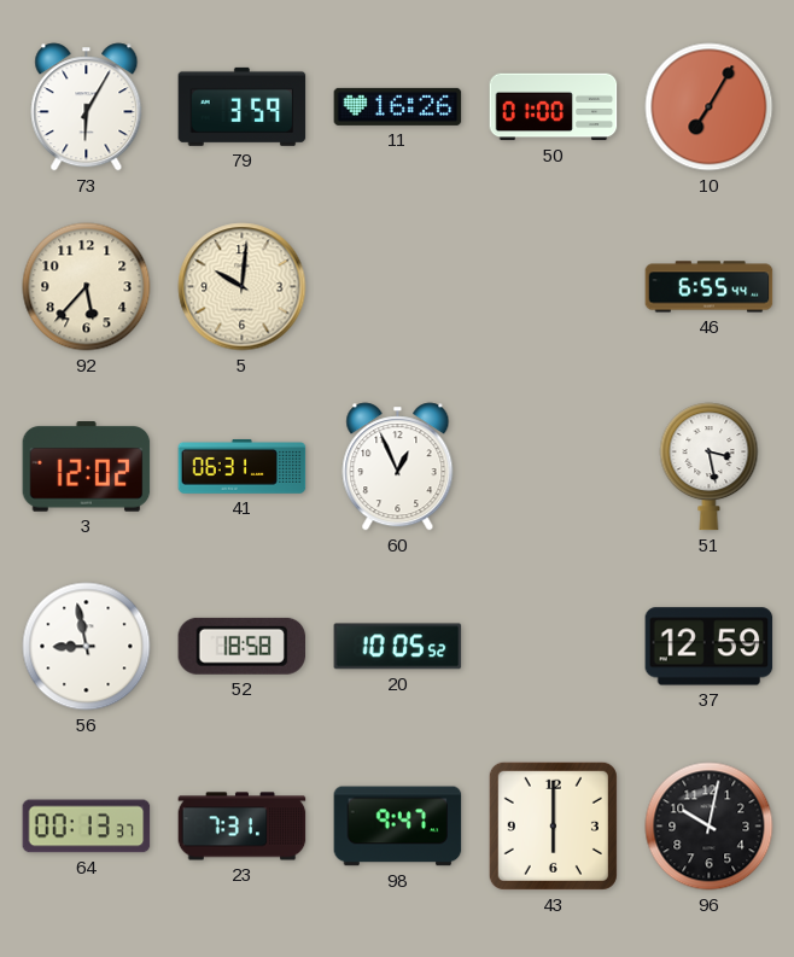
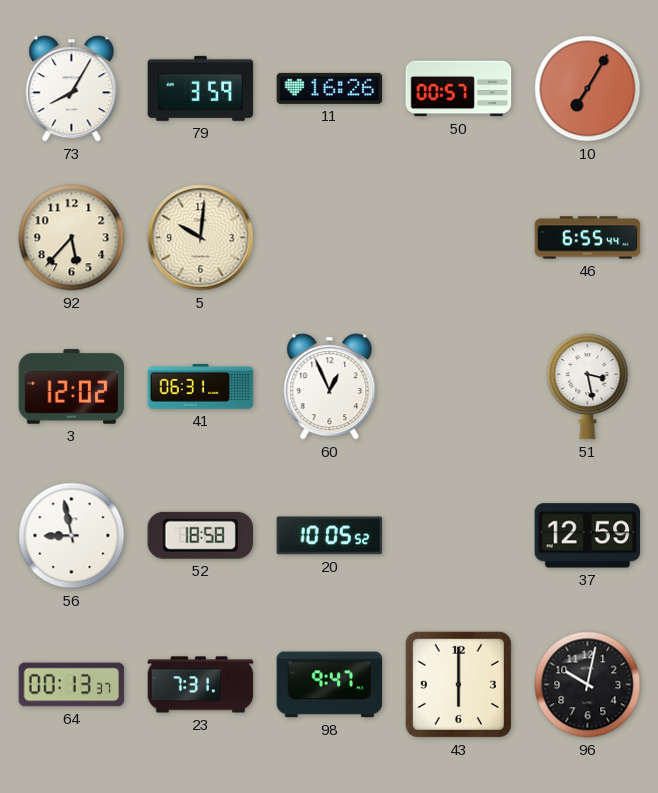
73: 6:05 -> 8:05
50: 01:00 -> 00:57
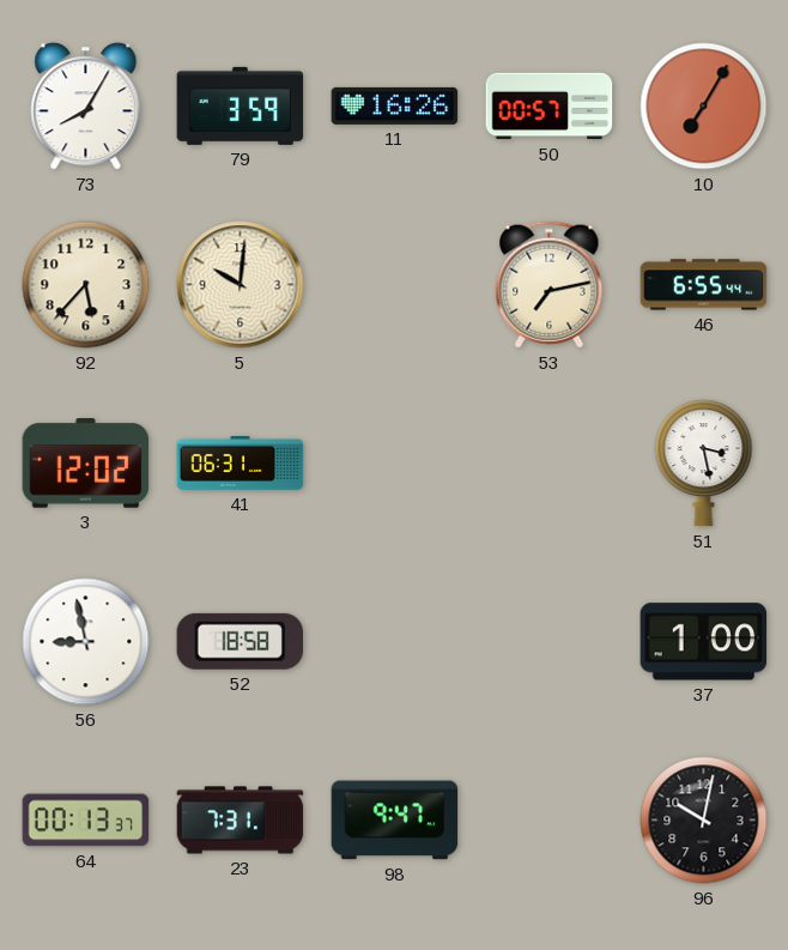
53: none -> 7:13
60: 12:56 -> none
20: 10:05 -> none
37: 12:59 -> 1:00
43: 6:00 -> none
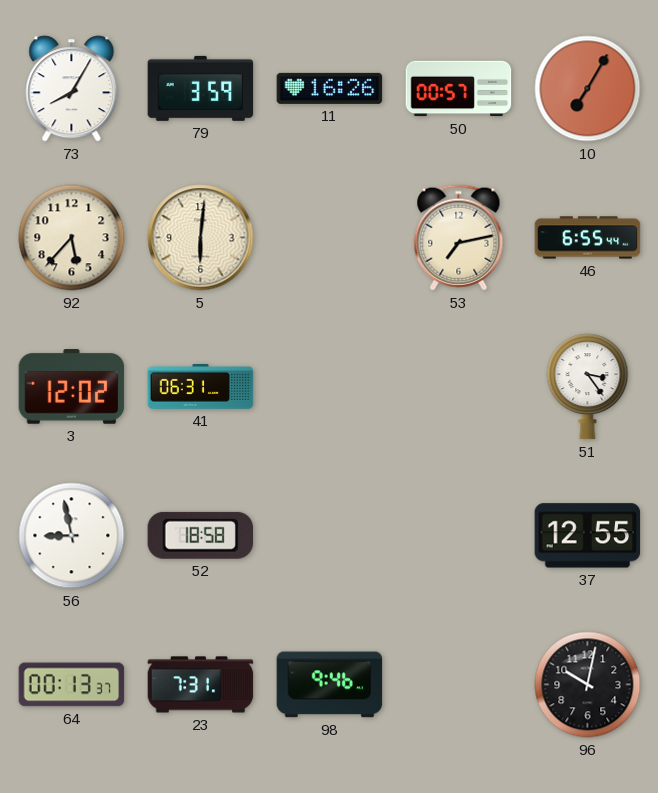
5: 10:01 -> 6:01
51: 3:28 -> 3:24
37: 1:00 -> 12:55
98: 9:47 -> 9:46
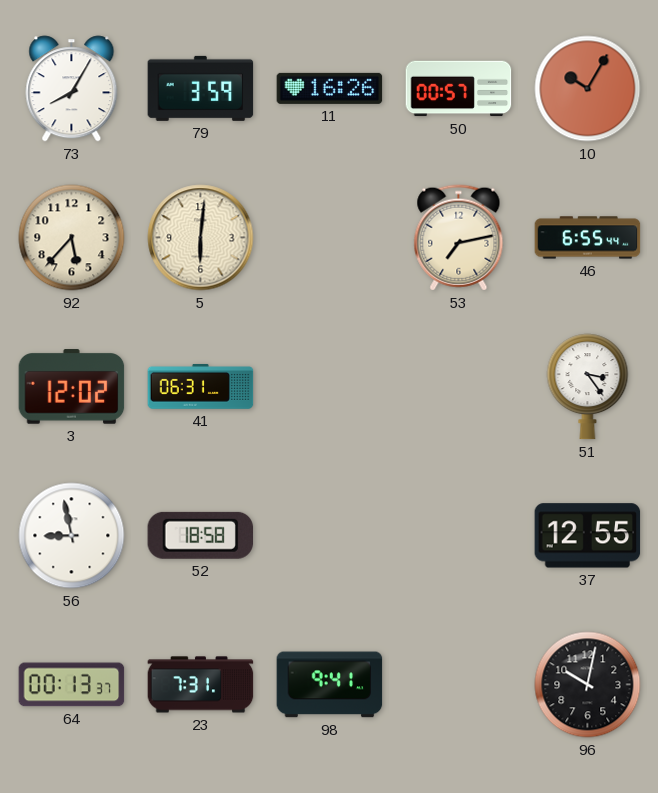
10: 7:05 -> 10:05
98: 9:46 -> 9:41
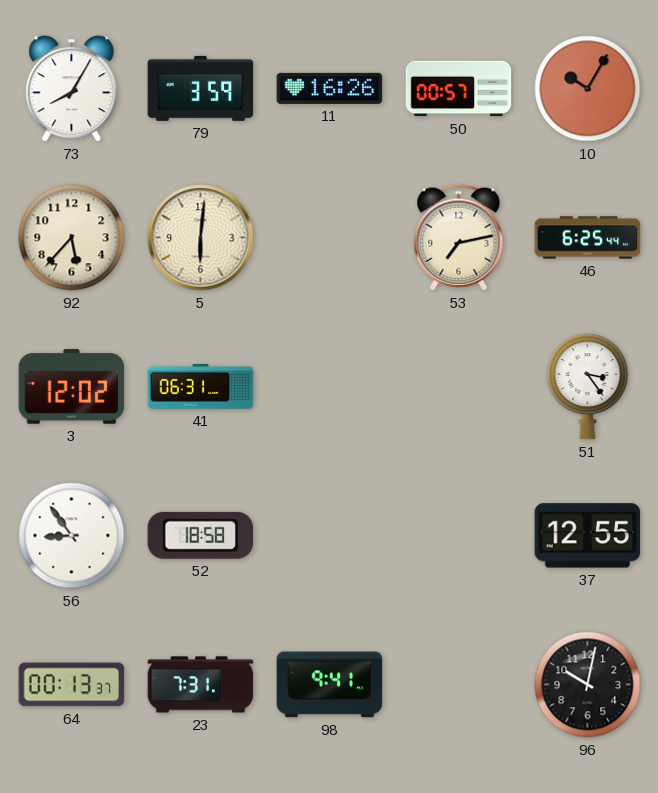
46: 6:55 -> 6:25
56: 8:58 -> 8:54
